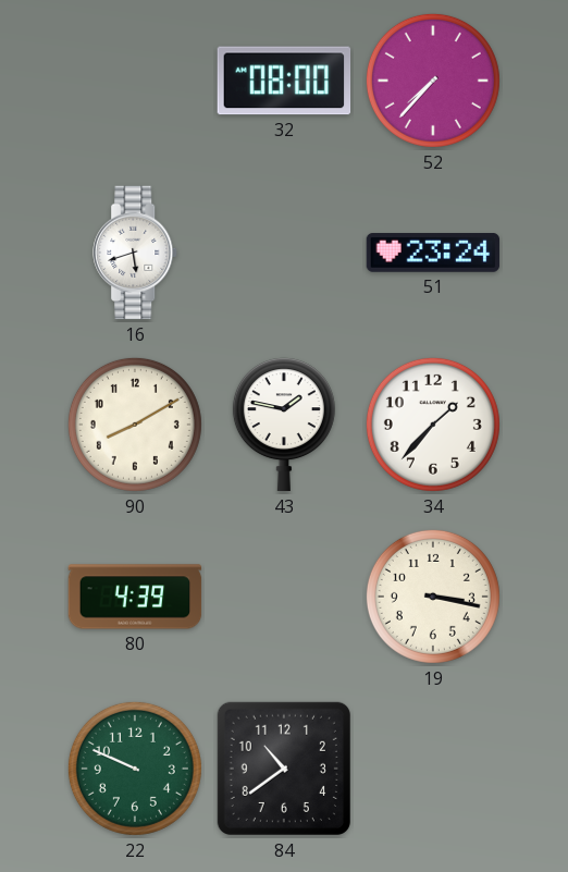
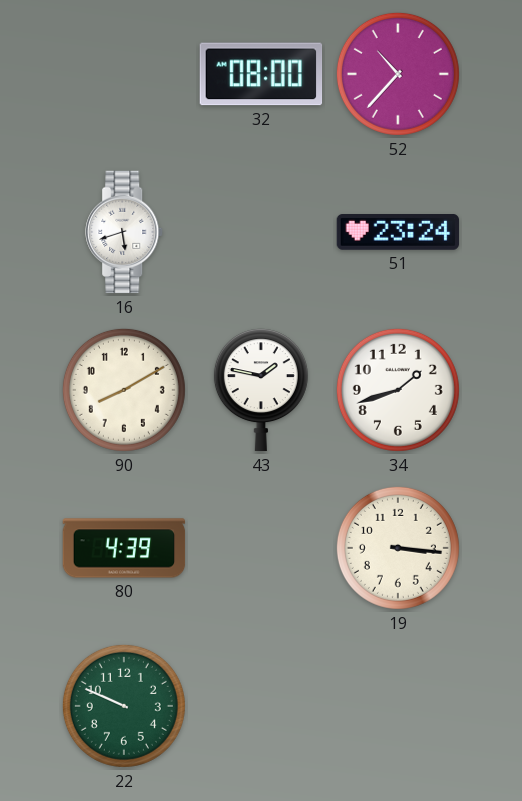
52: 7:37 -> 10:37
34: 1:37 -> 1:42
19: 3:17 -> 3:16
84: 10:39 -> none
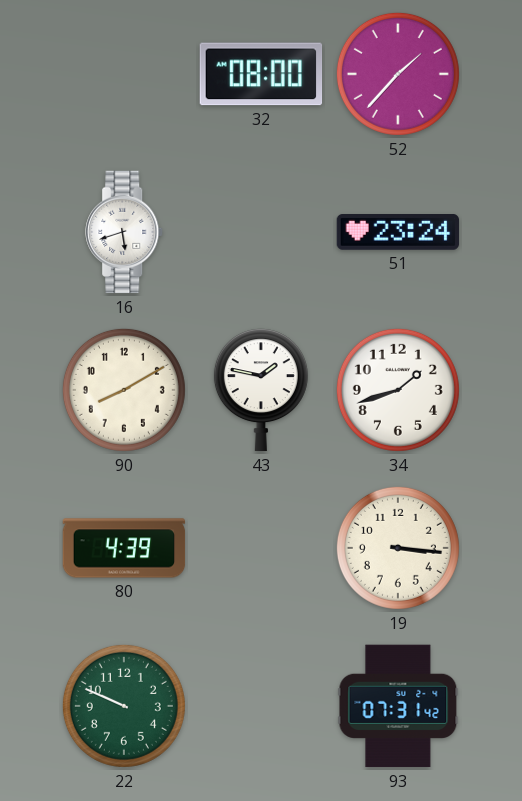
52: 10:37 -> 1:37
93: none -> 07:31
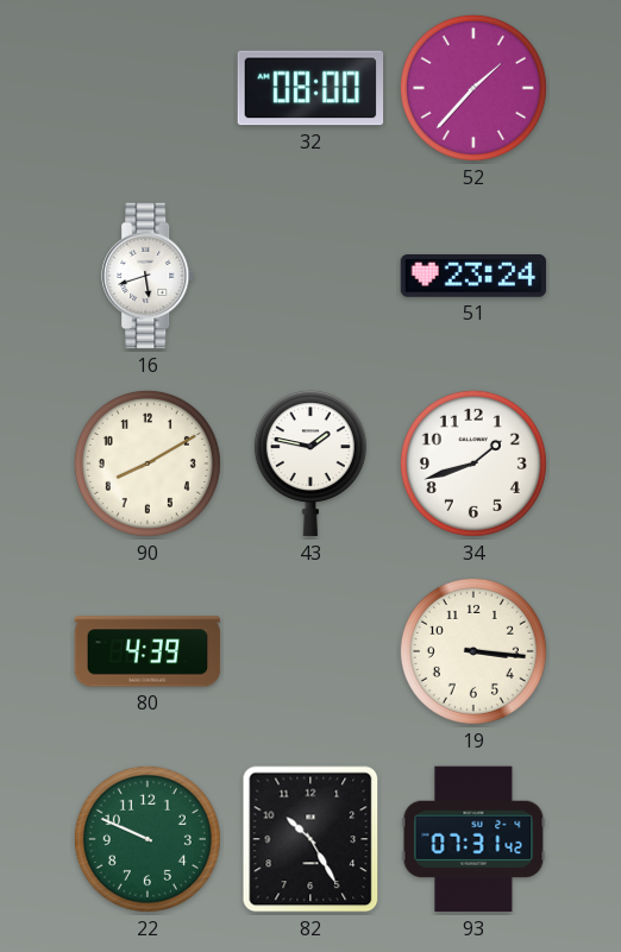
82: none -> 10:25
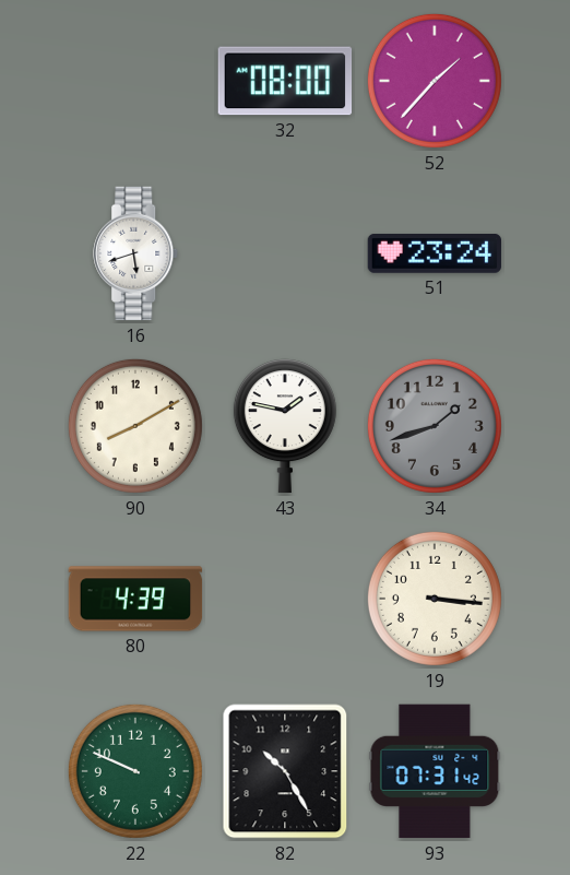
34 dial: white -> grey
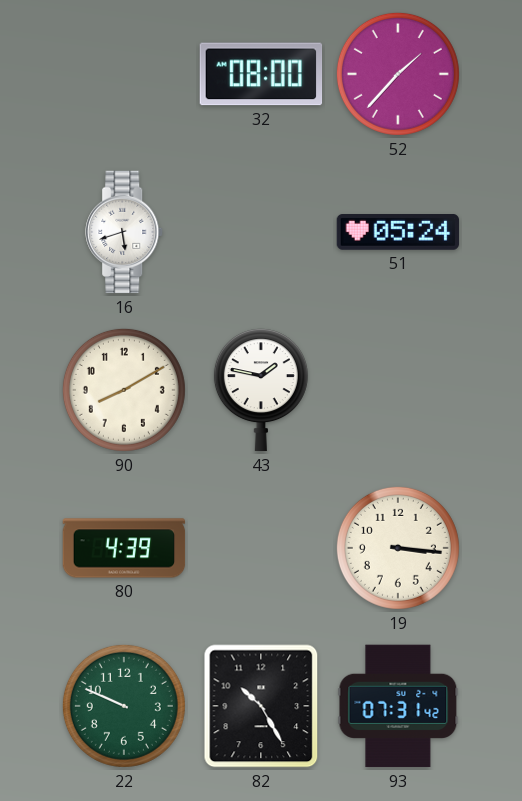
51: 23:24 -> 05:24
34: 1:42 -> none
